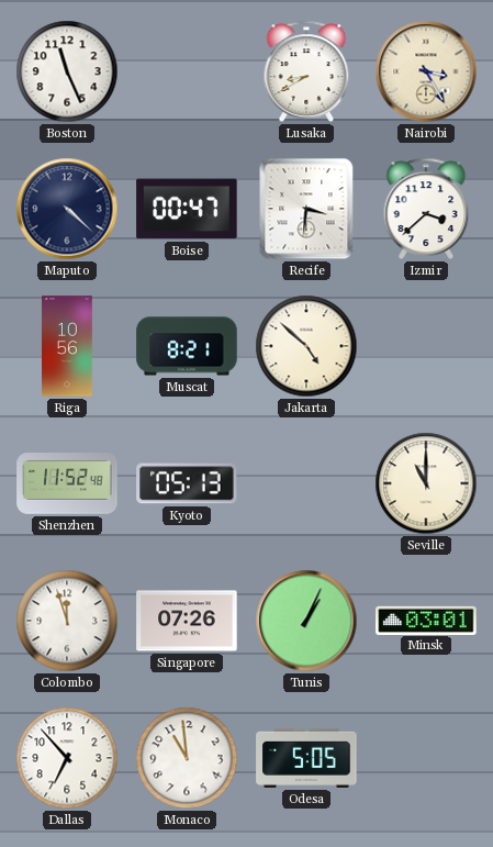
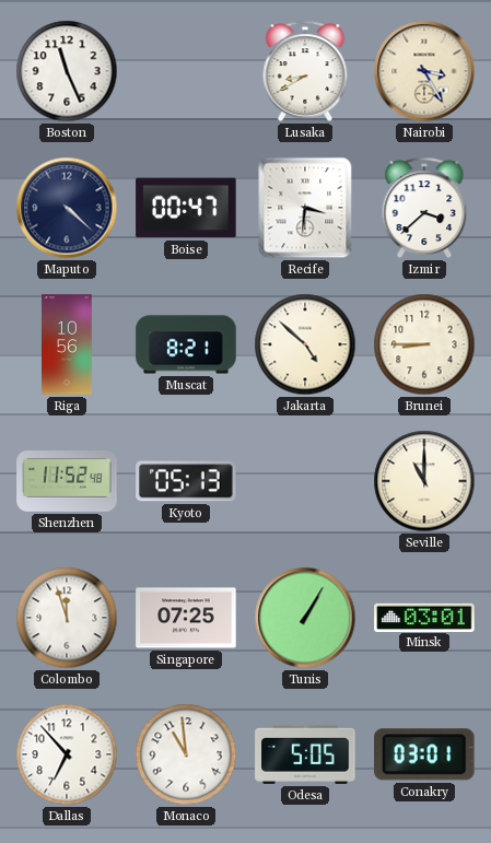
Brunei: none -> 8:45
Singapore: 07:26 -> 07:25
Tunis: 1:04 -> 1:05
Conakry: none -> 03:01
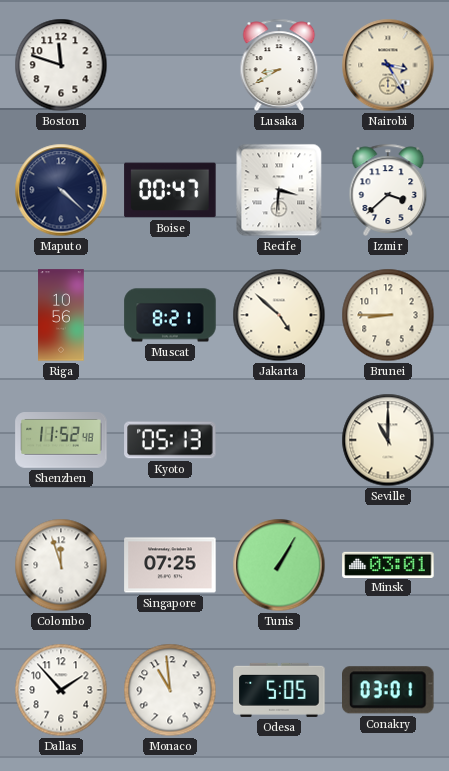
Boston: 11:26 -> 11:48
Dallas: 6:53 -> 1:53
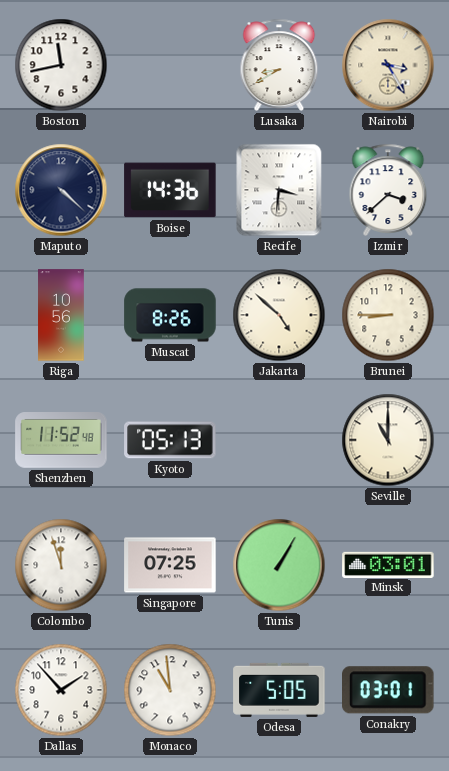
Boston: 11:48 -> 11:43
Boise: 00:47 -> 14:36
Muscat: 8:21 -> 8:26
